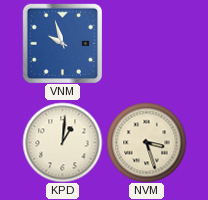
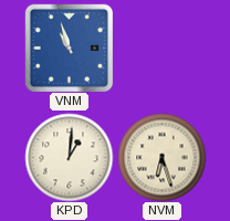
VNM: 9:57 -> 10:57
NVM: 3:27 -> 6:27
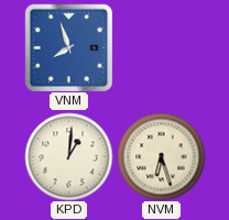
VNM: 10:57 -> 7:57
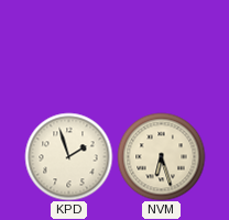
VNM: 7:57 -> none
KPD: 1:01 -> 1:57
